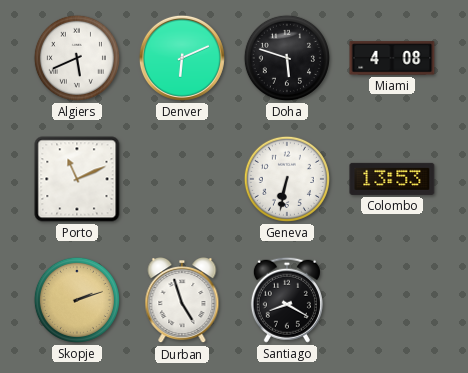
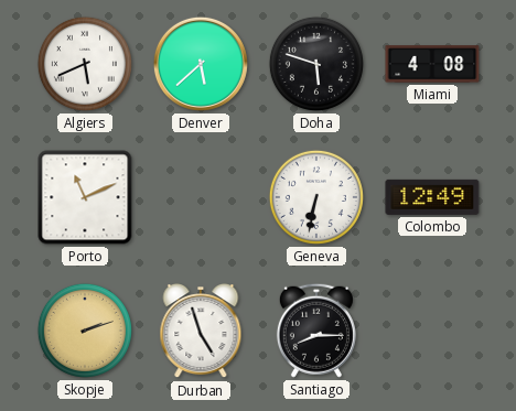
Denver: 6:11 -> 5:38
Colombo: 13:53 -> 12:49
Santiago: 8:20 -> 8:15
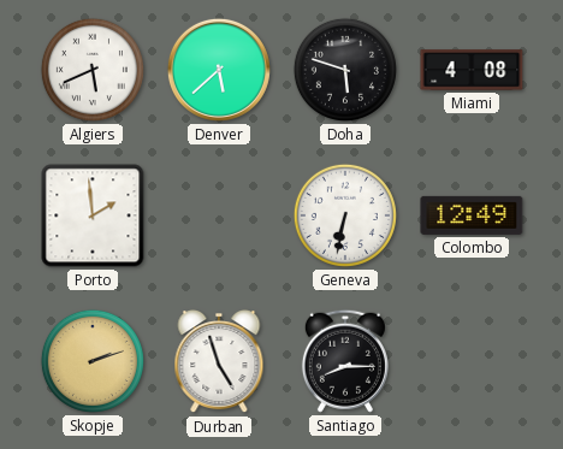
Porto: 11:11 -> 1:59
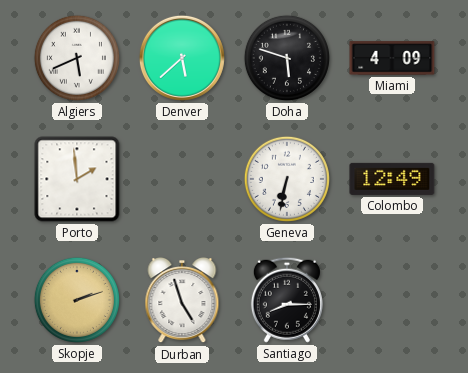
Miami: 4:08 -> 4:09
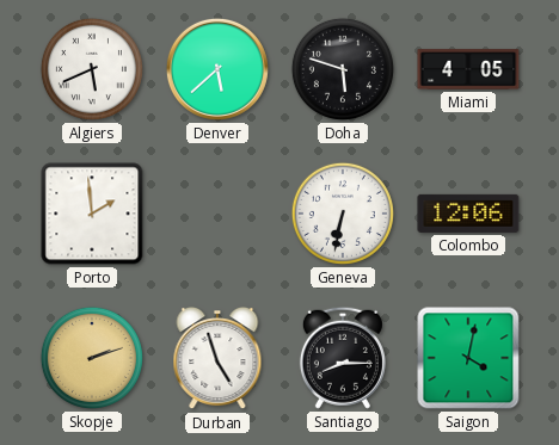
Miami: 4:09 -> 4:05
Colombo: 12:49 -> 12:06
Saigon: none -> 4:02
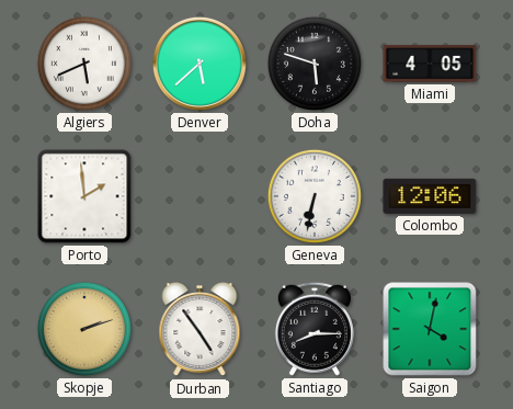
Durban: 4:57 -> 4:54
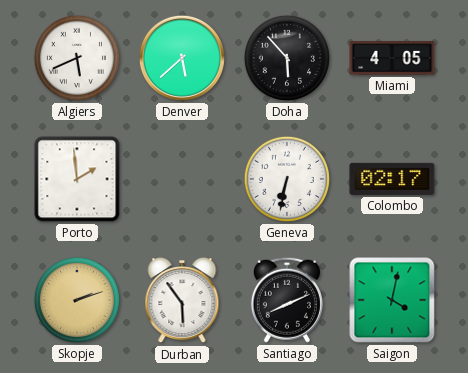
Doha: 5:48 -> 5:53
Colombo: 12:06 -> 02:17
Durban: 4:54 -> 5:54
Santiago: 8:15 -> 8:11
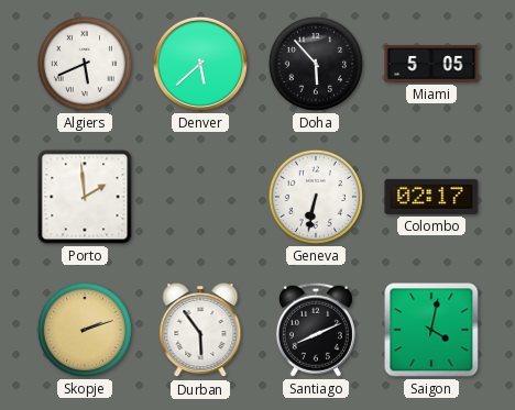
Miami: 4:05 -> 5:05
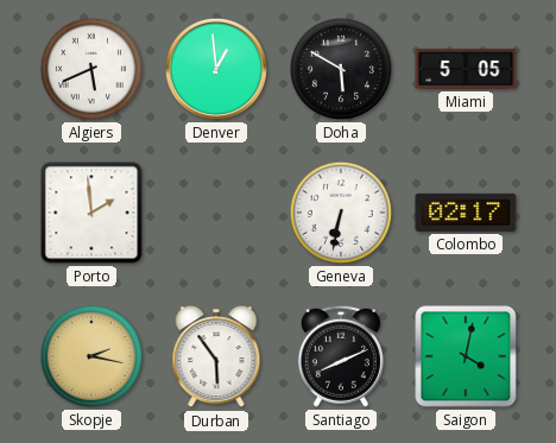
Denver: 5:38 -> 12:59
Doha: 5:53 -> 5:50
Skopje: 2:12 -> 2:17
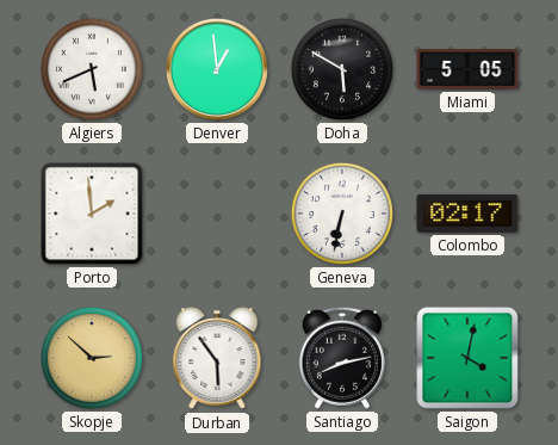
Skopje: 2:17 -> 2:52
Santiago: 8:11 -> 8:13
